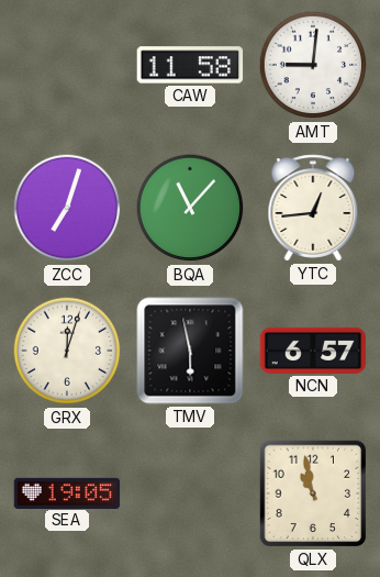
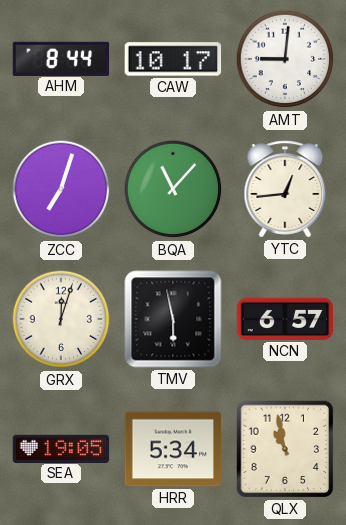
AHM: none -> 8:44
CAW: 11:58 -> 10:17
HRR: none -> 5:34
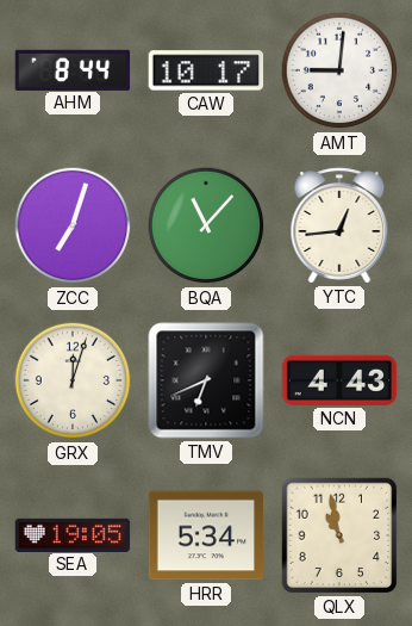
TMV: 5:58 -> 6:41
NCN: 6:57 -> 4:43
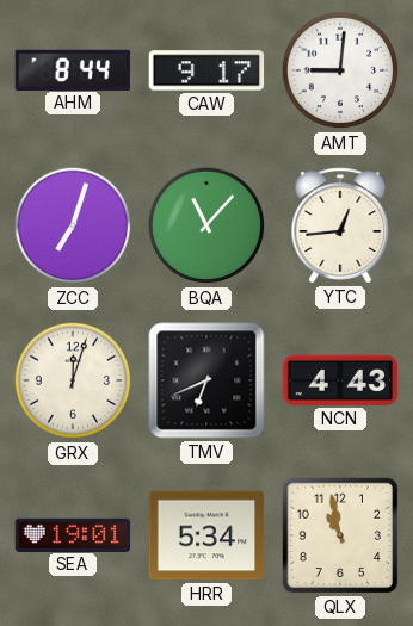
CAW: 10:17 -> 9:17
SEA: 19:05 -> 19:01
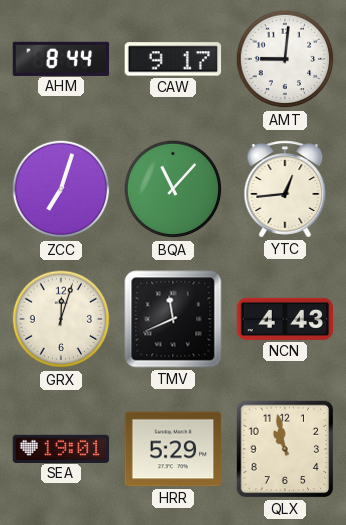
TMV: 6:41 -> 11:41
HRR: 5:34 -> 5:29
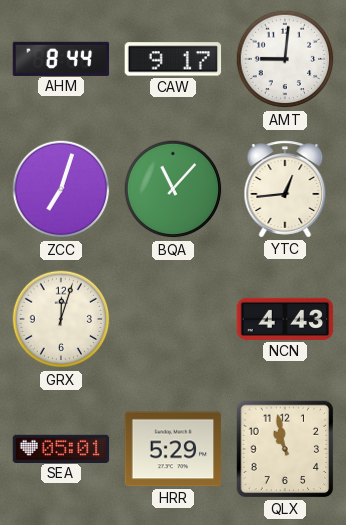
TMV: 11:41 -> none
SEA: 19:01 -> 05:01
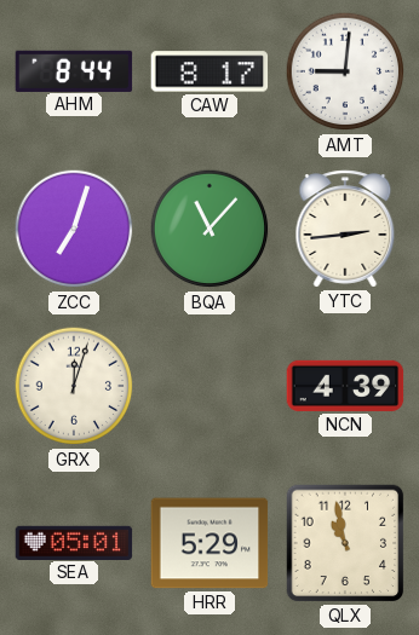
CAW: 9:17 -> 8:17
YTC: 12:44 -> 2:44
NCN: 4:43 -> 4:39
